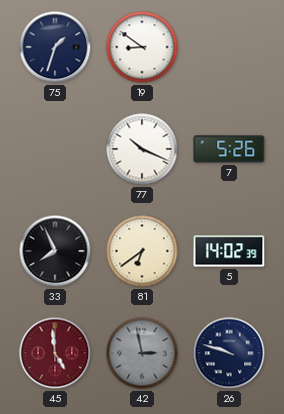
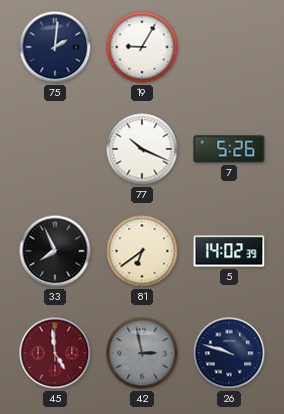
75: 1:33 -> 2:01
19: 8:51 -> 9:05
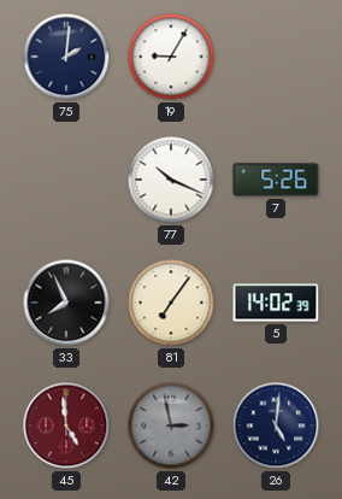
81: 6:39 -> 7:06
26: 9:48 -> 5:01
